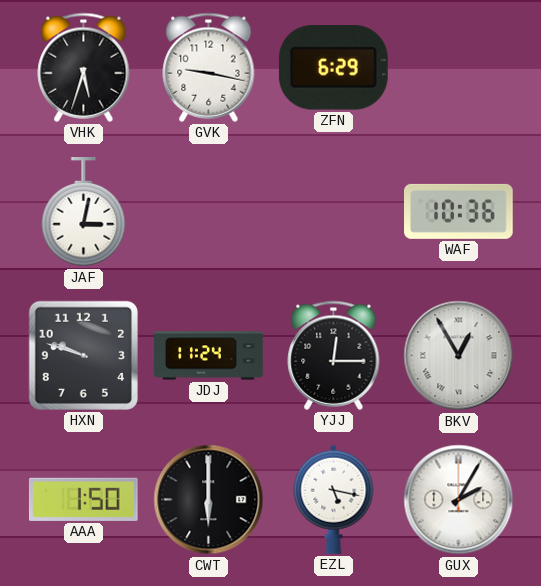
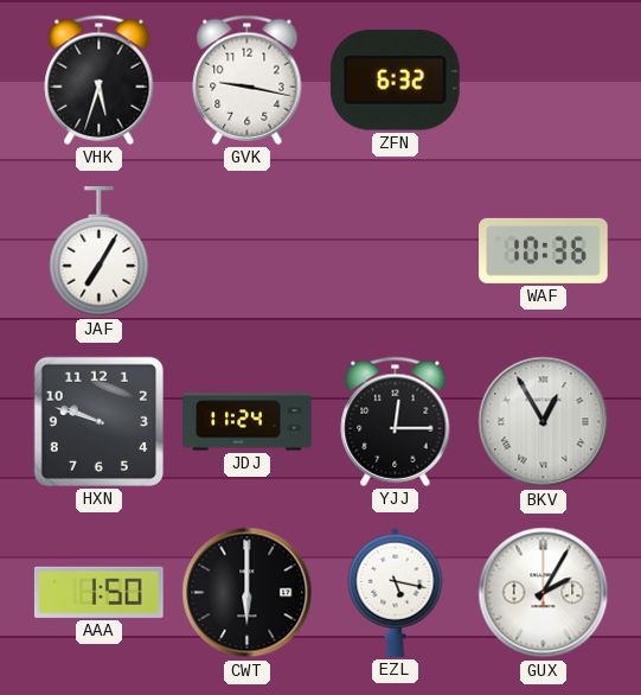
ZFN: 6:29 -> 6:32
JAF: 3:02 -> 7:05
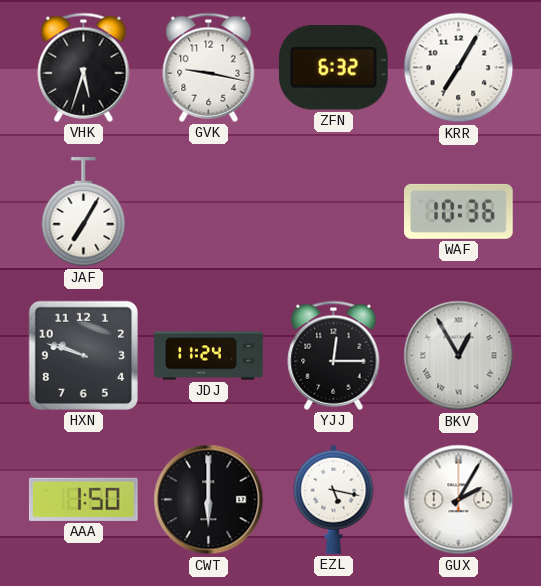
KRR: none -> 7:05
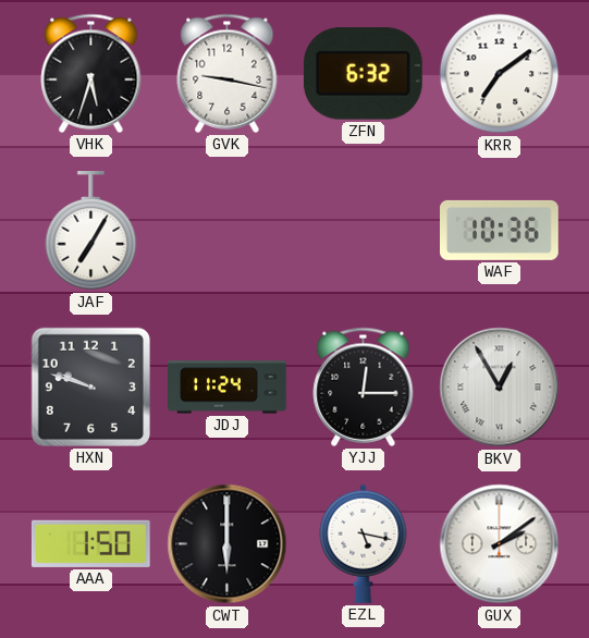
KRR: 7:05 -> 7:09
GUX: 2:05 -> 2:09
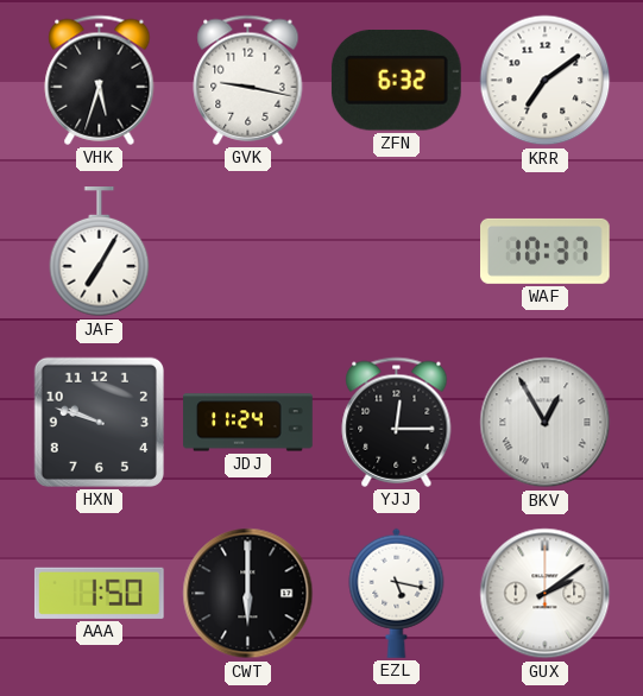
WAF: 10:36 -> 10:37
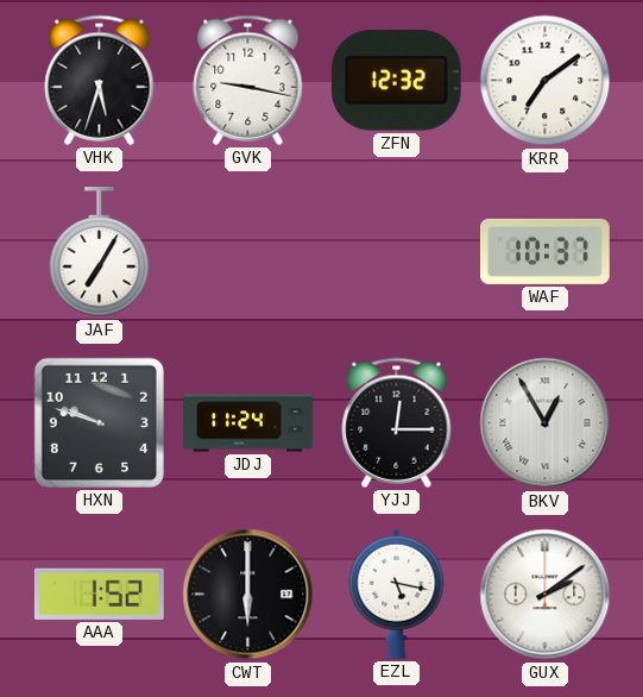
ZFN: 6:32 -> 12:32
AAA: 1:50 -> 1:52
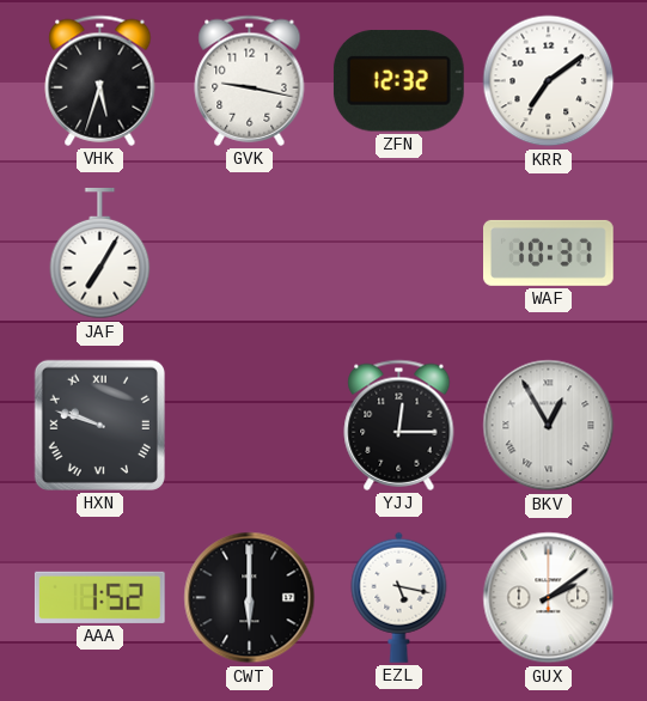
HXN numerals: Arabic -> Roman
JDJ: 11:24 -> none
